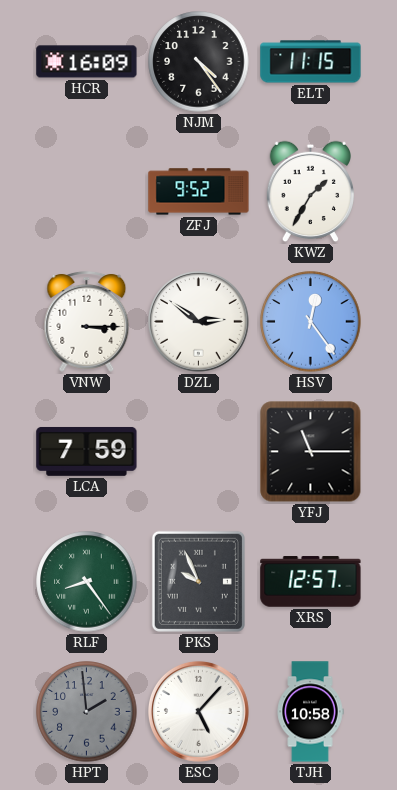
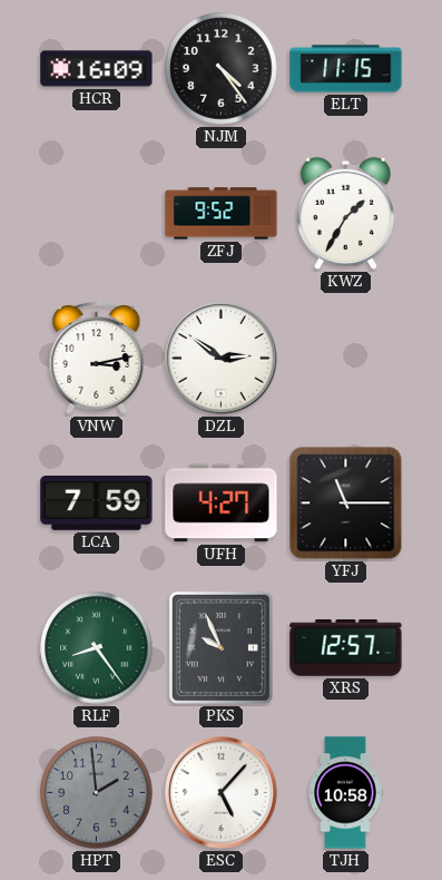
VNW: 3:15 -> 3:13
HSV: 12:24 -> none
UFH: none -> 4:27
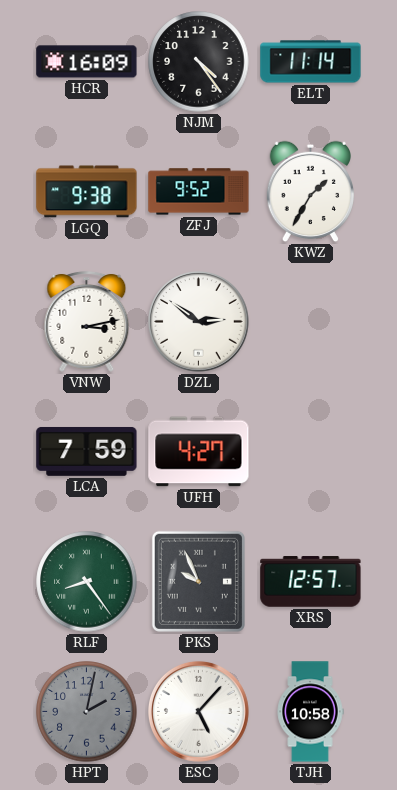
ELT: 11:15 -> 11:14
LGQ: none -> 9:38
YFJ: 11:15 -> none
HPT: 1:59 -> 2:02
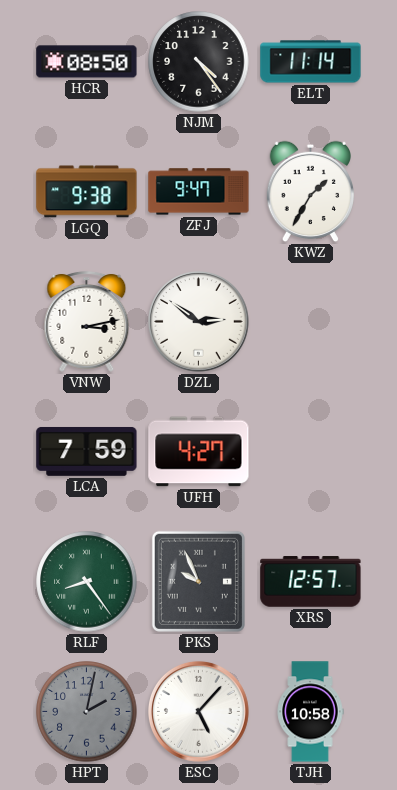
HCR: 16:09 -> 08:50
ZFJ: 9:52 -> 9:47
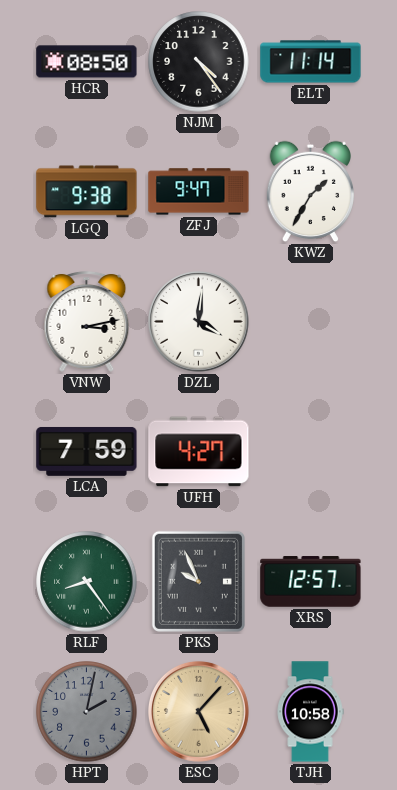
DZL: 2:51 -> 4:01
ESC dial: white -> champagne
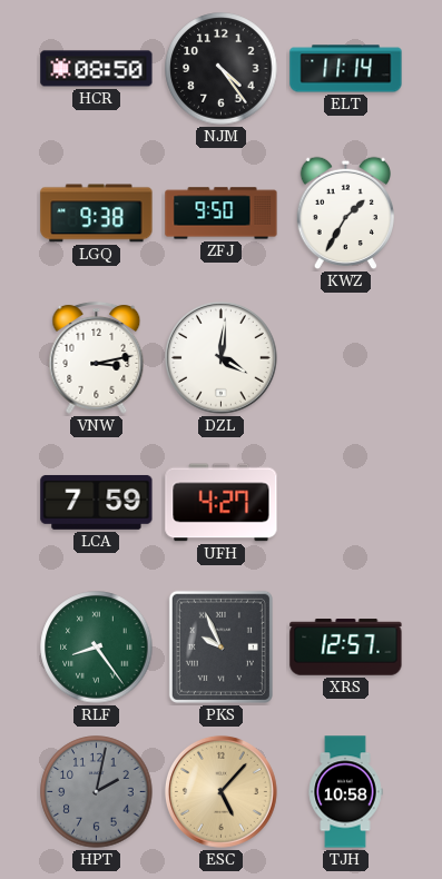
ZFJ: 9:47 -> 9:50
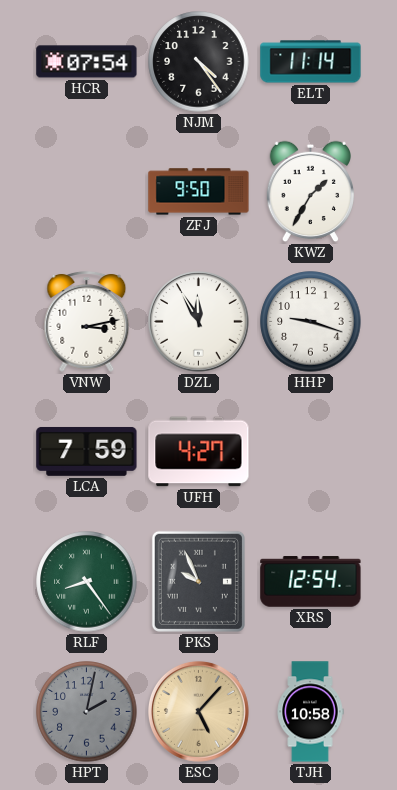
HCR: 08:50 -> 07:54
LGQ: 9:38 -> none
DZL: 4:01 -> 11:55
HHP: none -> 9:18
XRS: 12:57 -> 12:54
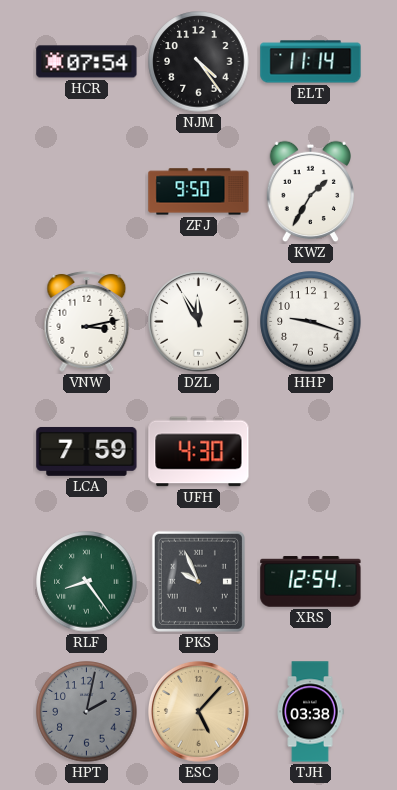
UFH: 4:27 -> 4:30
TJH: 10:58 -> 03:38
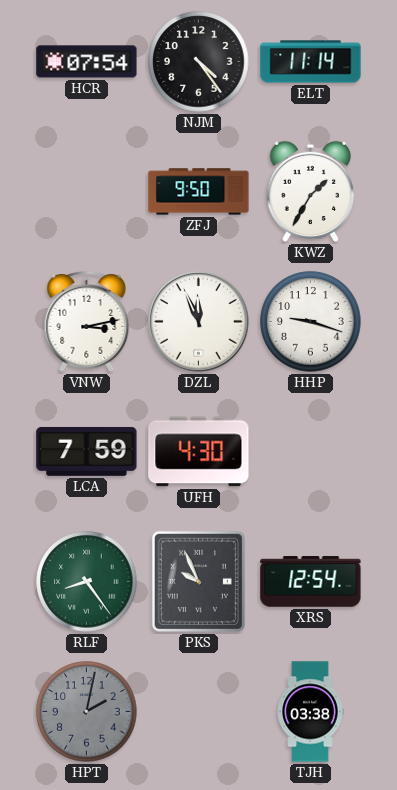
DZL: 11:55 -> 11:56
ESC: 5:07 -> none
